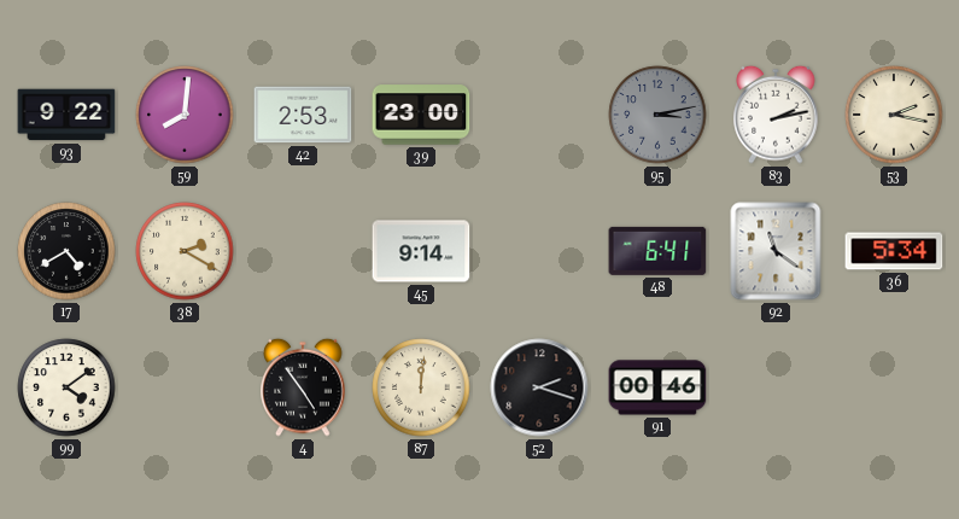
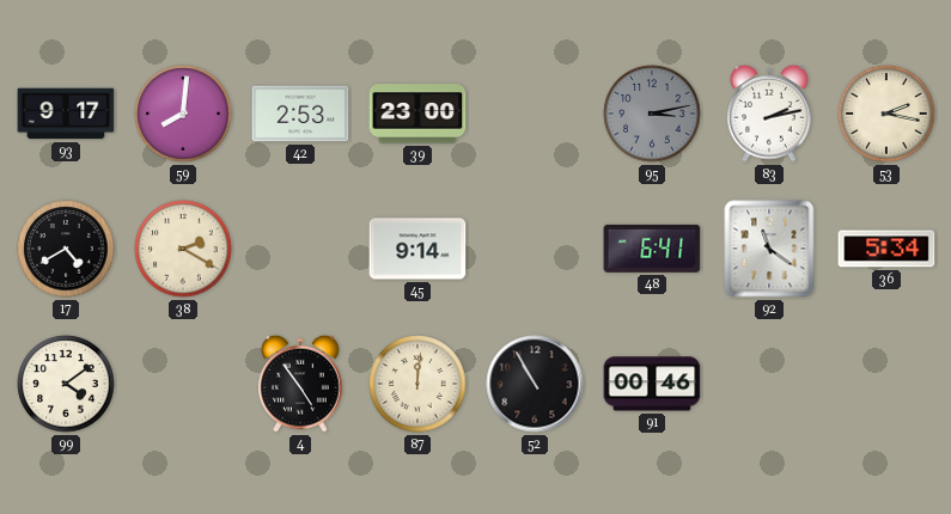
93: 9:22 -> 9:17
52: 2:18 -> 10:55
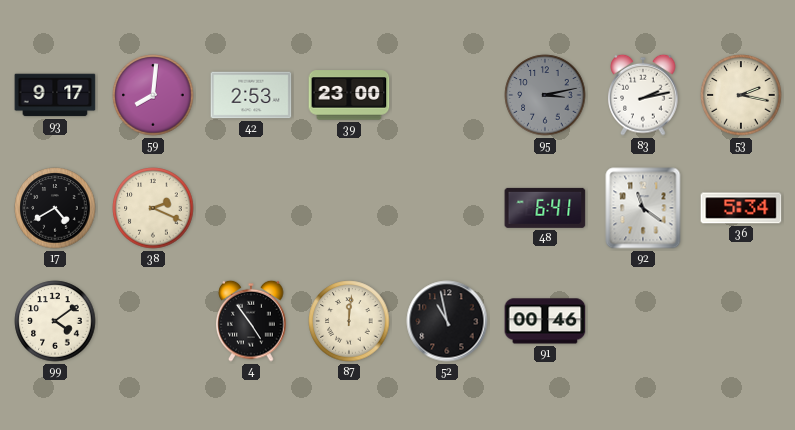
38: 2:20 -> 2:19
45: 9:14 -> none
52: 10:55 -> 10:58
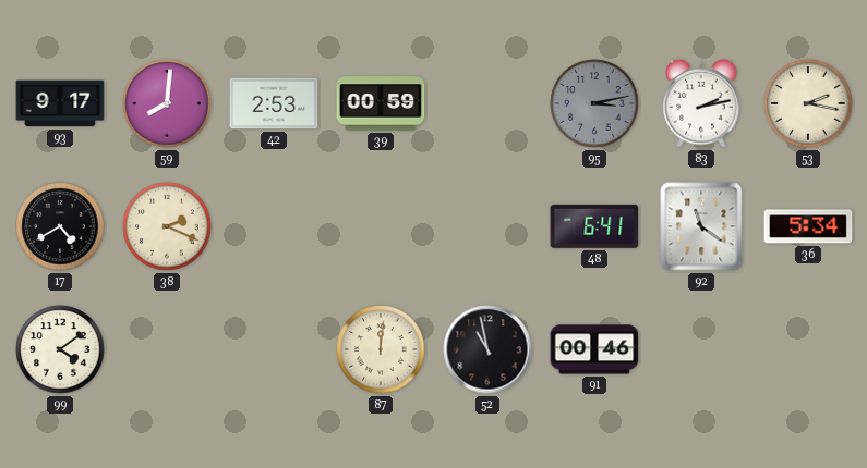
39: 23:00 -> 00:59
4: 4:54 -> none
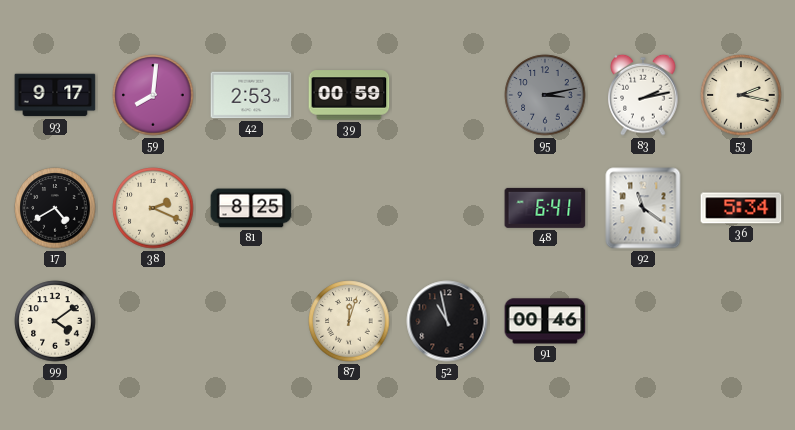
81: none -> 8:25
87: 12:01 -> 12:03
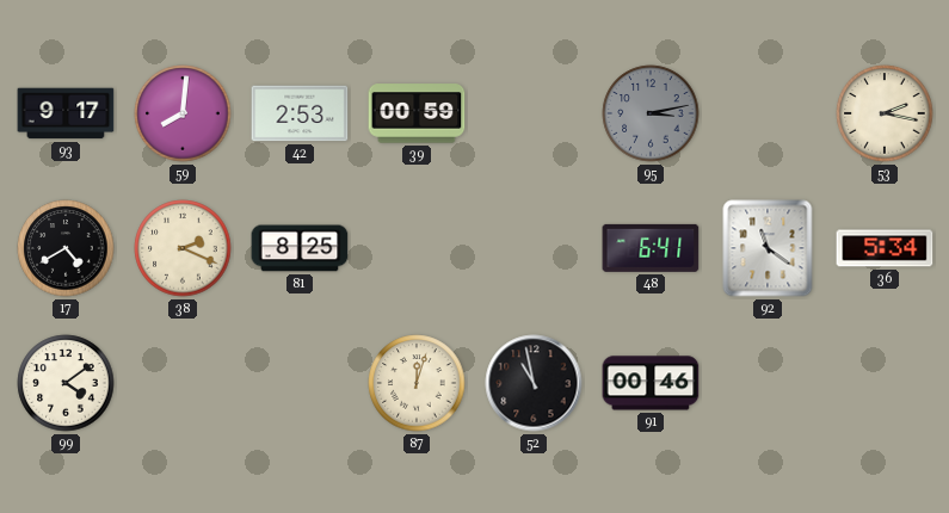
83: 2:13 -> none
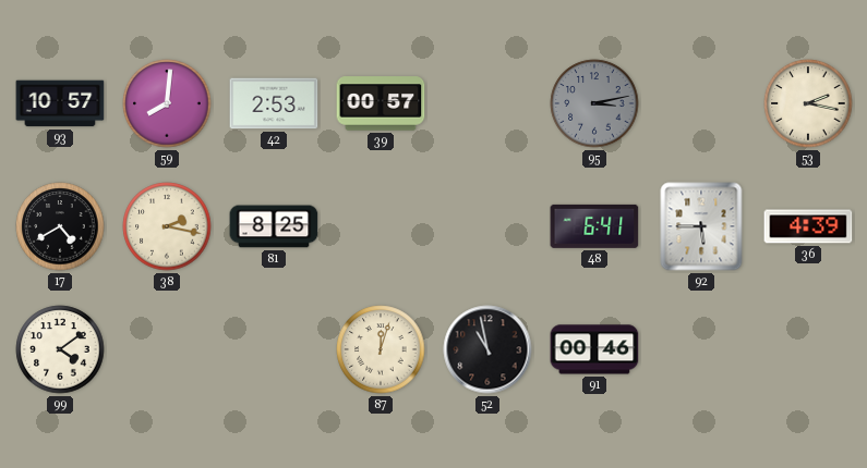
93: 9:17 -> 10:57
39: 00:59 -> 00:57
38: 2:19 -> 2:17
92: 11:21 -> 5:45
36: 5:34 -> 4:39
